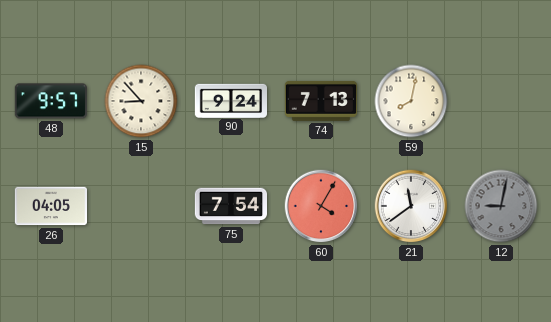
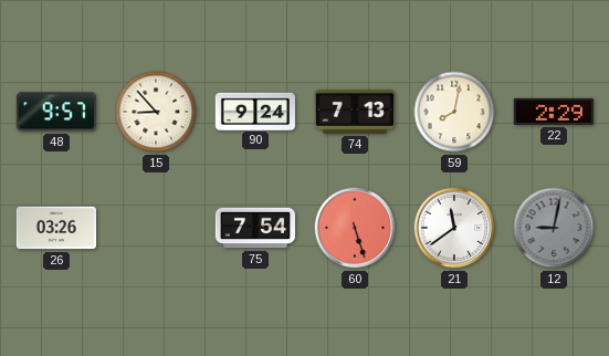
22: none -> 2:29
26: 04:05 -> 03:26
60: 4:05 -> 5:27
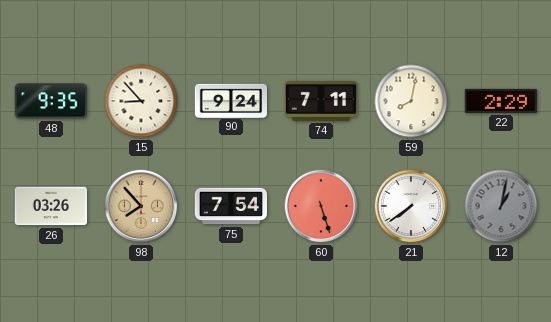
48: 9:57 -> 9:35
74: 7:13 -> 7:11
98: none -> 7:53
21: 11:39 -> 7:39
12: 9:02 -> 1:02
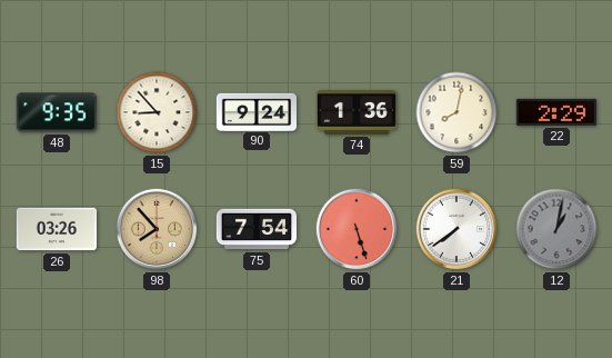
74: 7:11 -> 1:36
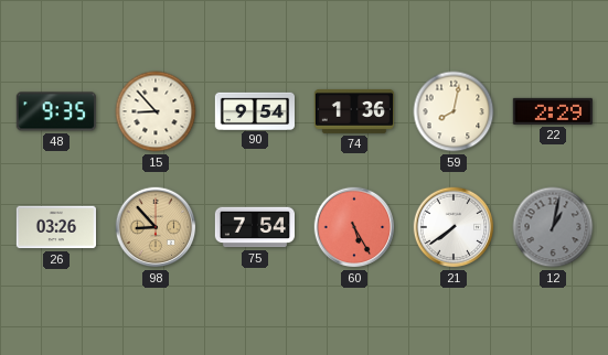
90: 9:24 -> 9:54
98: 7:53 -> 8:53
60: 5:27 -> 5:25
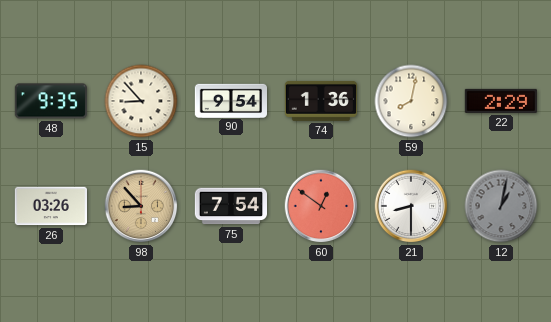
60: 5:25 -> 12:51
21: 7:39 -> 8:30
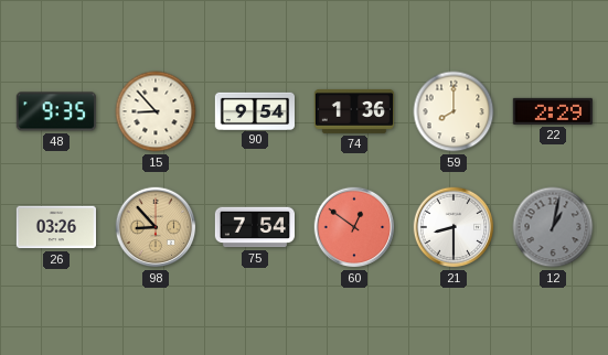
59: 8:02 -> 8:00
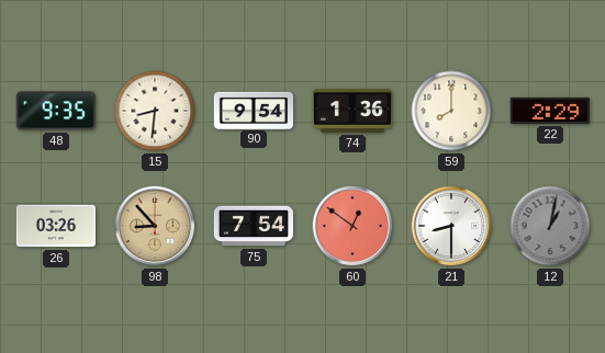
15: 8:53 -> 8:31
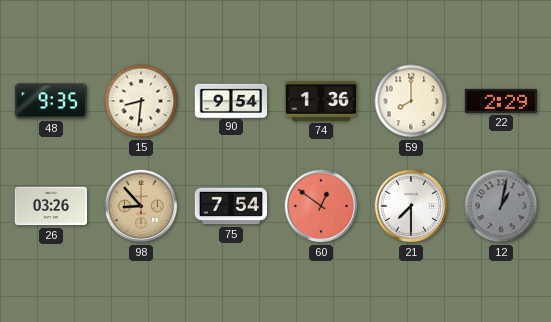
21: 8:30 -> 7:30
